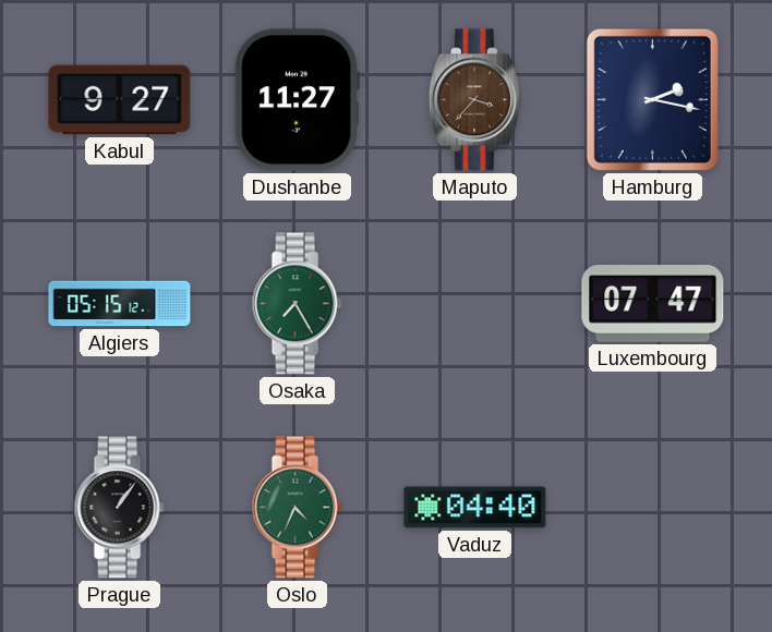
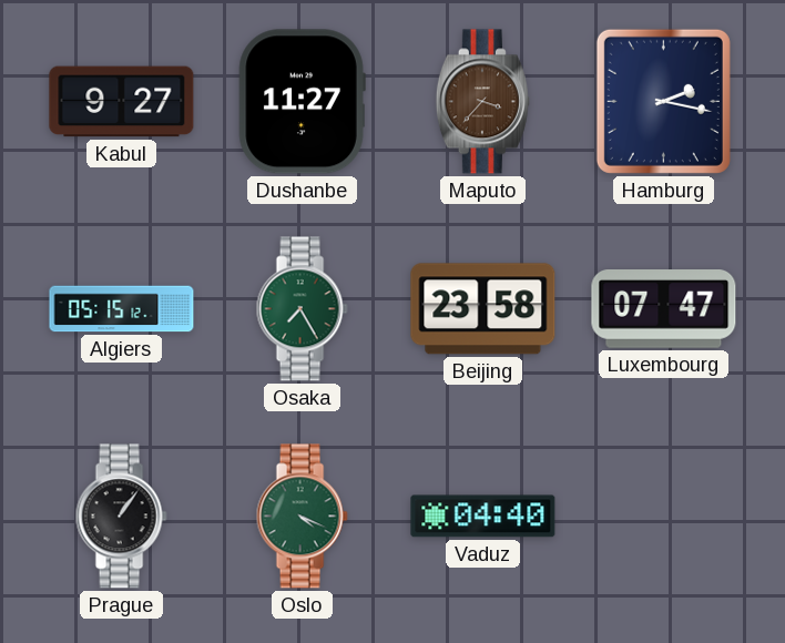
Beijing: none -> 23:58
Oslo: 4:34 -> 4:19
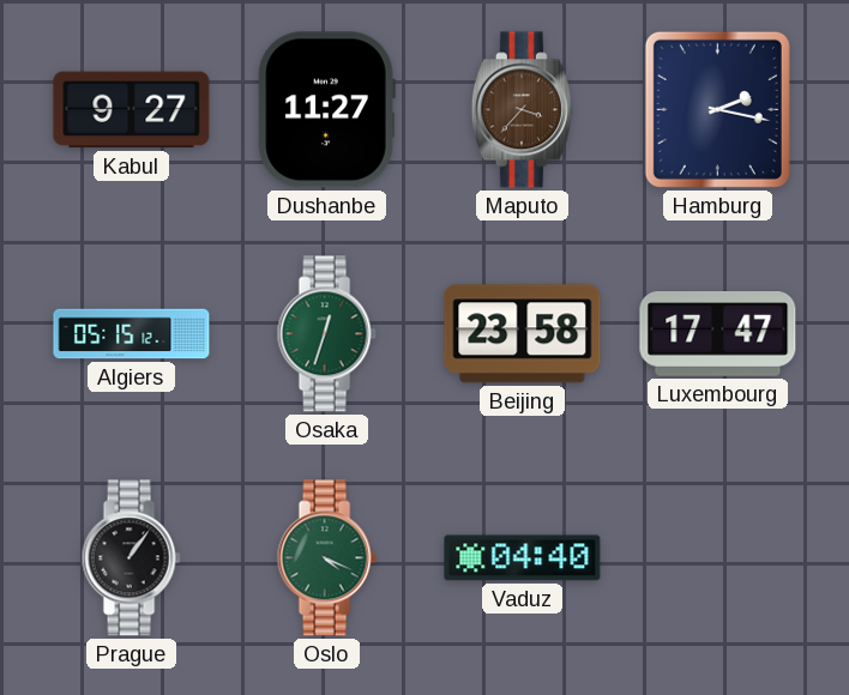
Osaka: 7:25 -> 12:33
Luxembourg: 07:47 -> 17:47
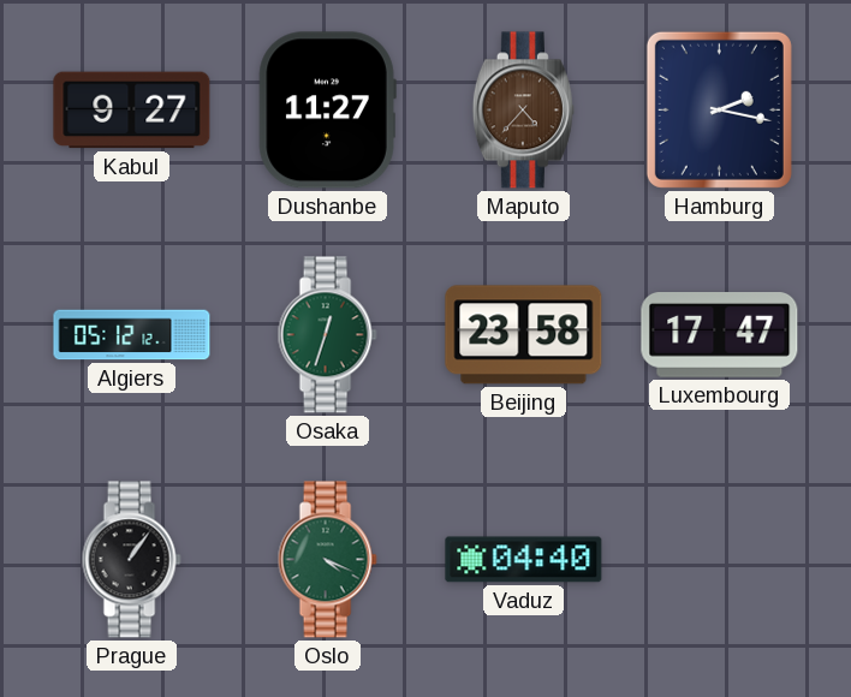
Maputo: 3:37 -> 4:37
Algiers: 05:15 -> 05:12
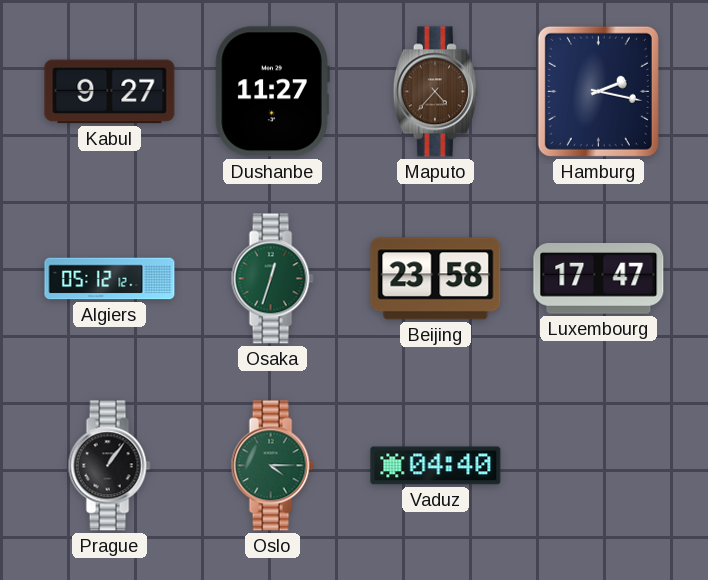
Oslo: 4:19 -> 4:15
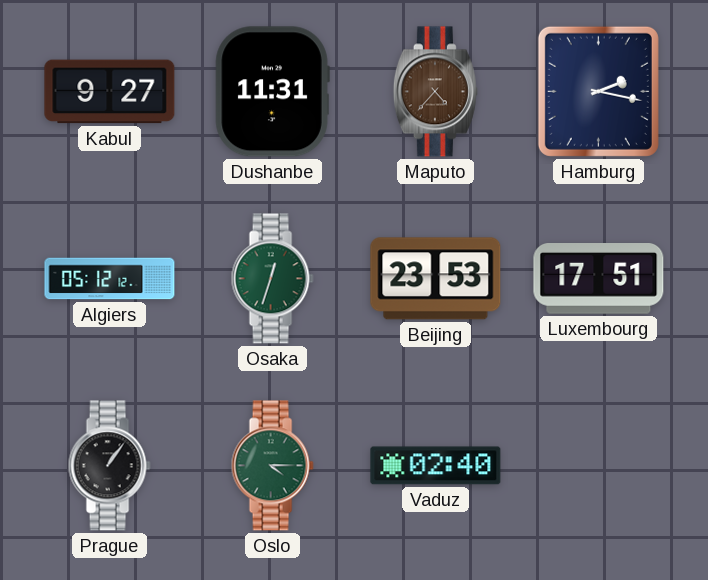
Dushanbe: 11:27 -> 11:31
Beijing: 23:58 -> 23:53
Luxembourg: 17:47 -> 17:51
Vaduz: 04:40 -> 02:40
